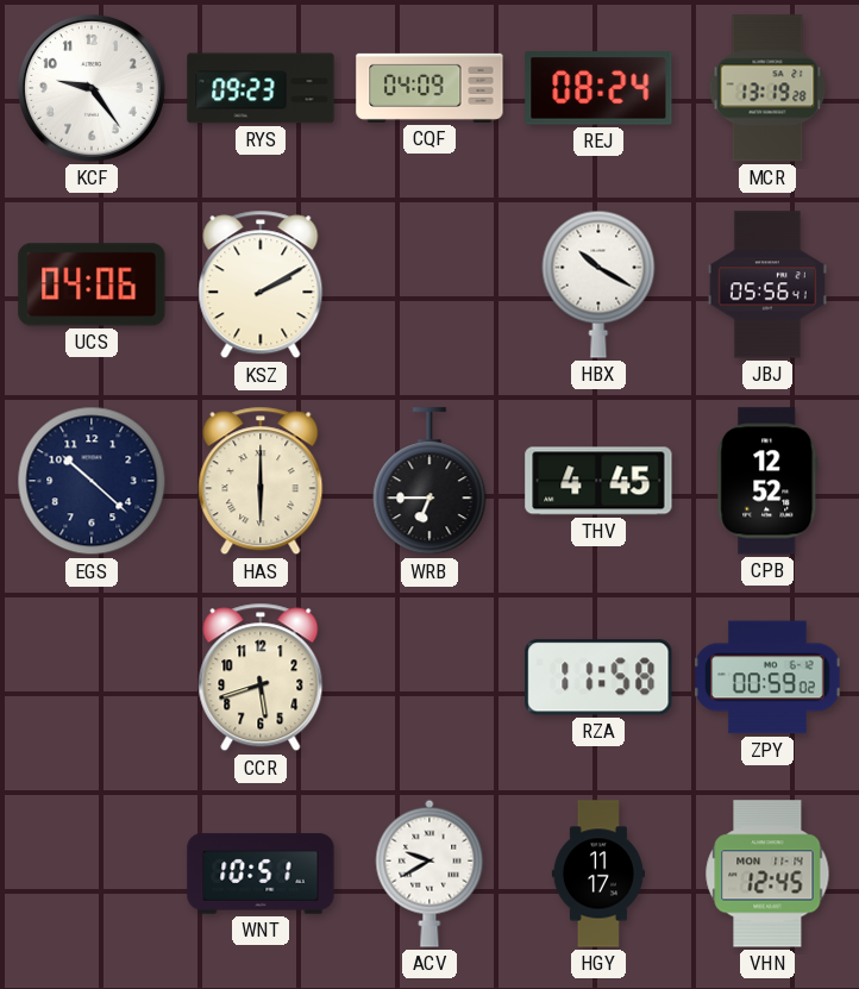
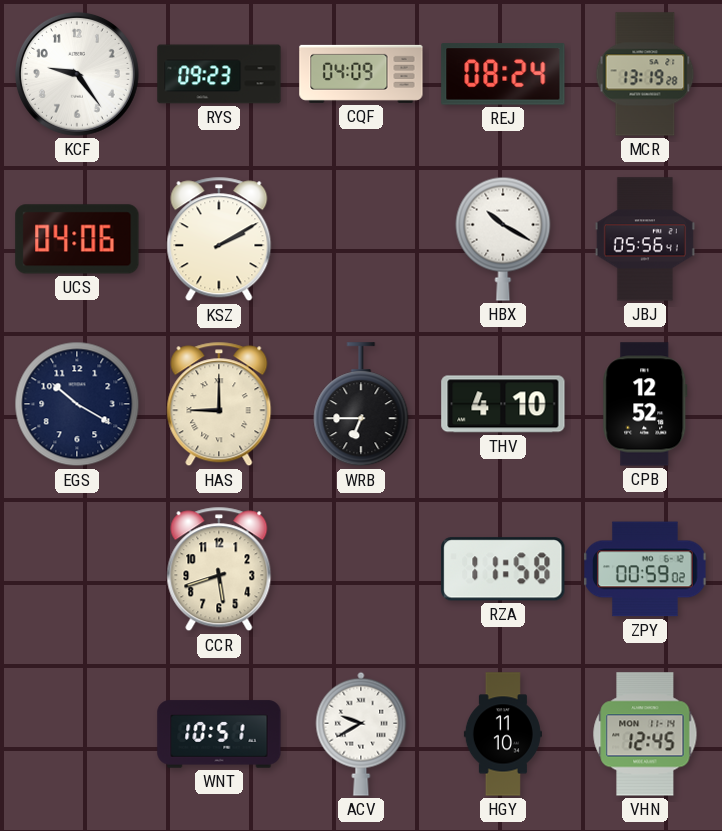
EGS: 10:22 -> 10:20
HAS: 6:00 -> 9:00
THV: 4:45 -> 4:10
HGY: 11:17 -> 11:10
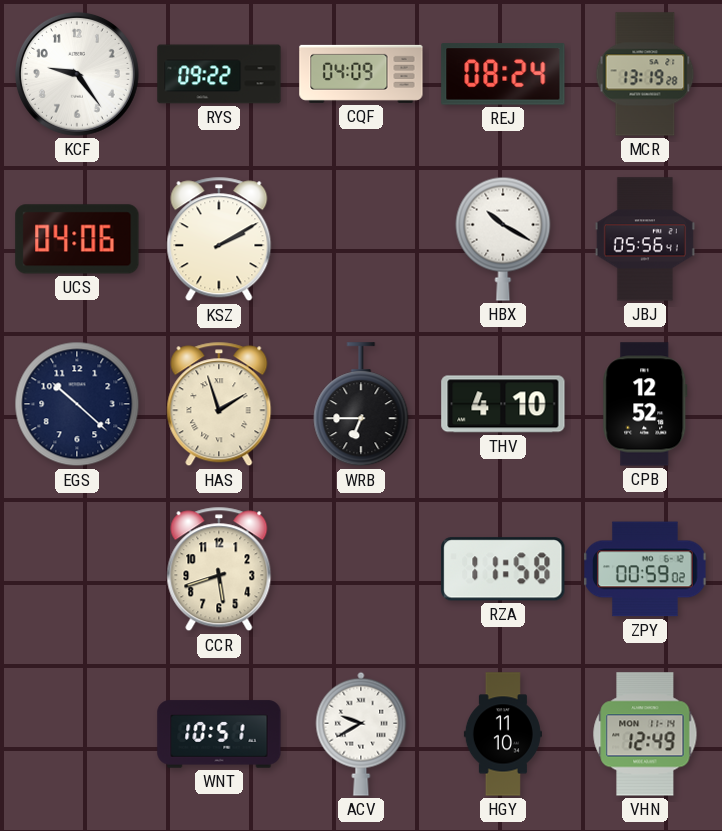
RYS: 09:23 -> 09:22
EGS: 10:20 -> 10:22
HAS: 9:00 -> 1:57
VHN: 12:45 -> 12:49
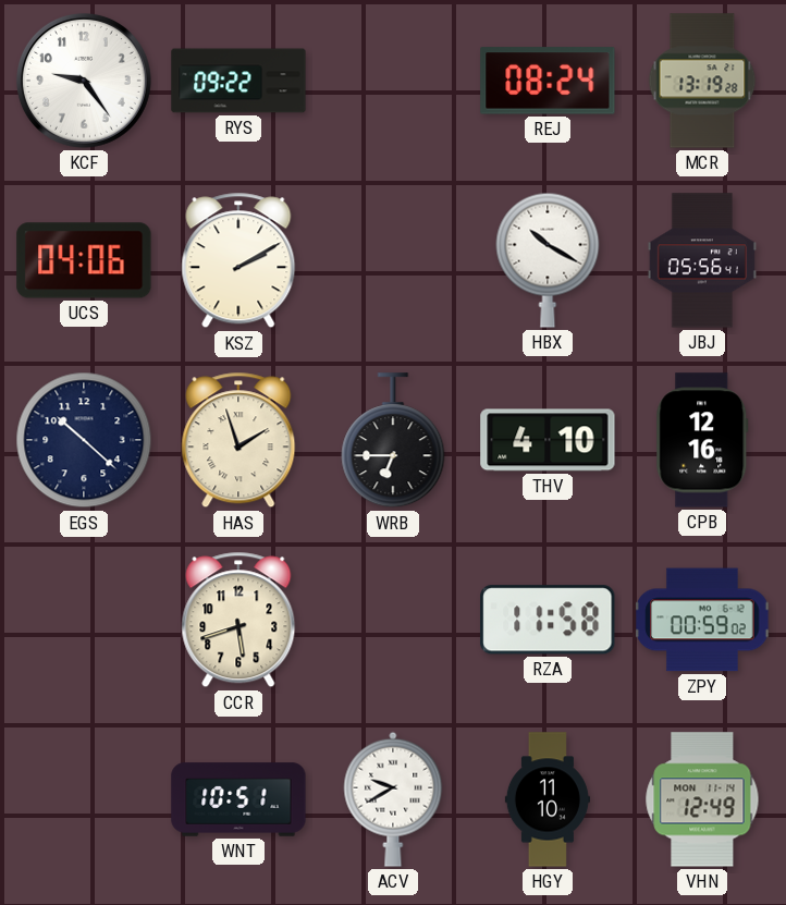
CQF: 04:09 -> none
CPB: 12:52 -> 12:16
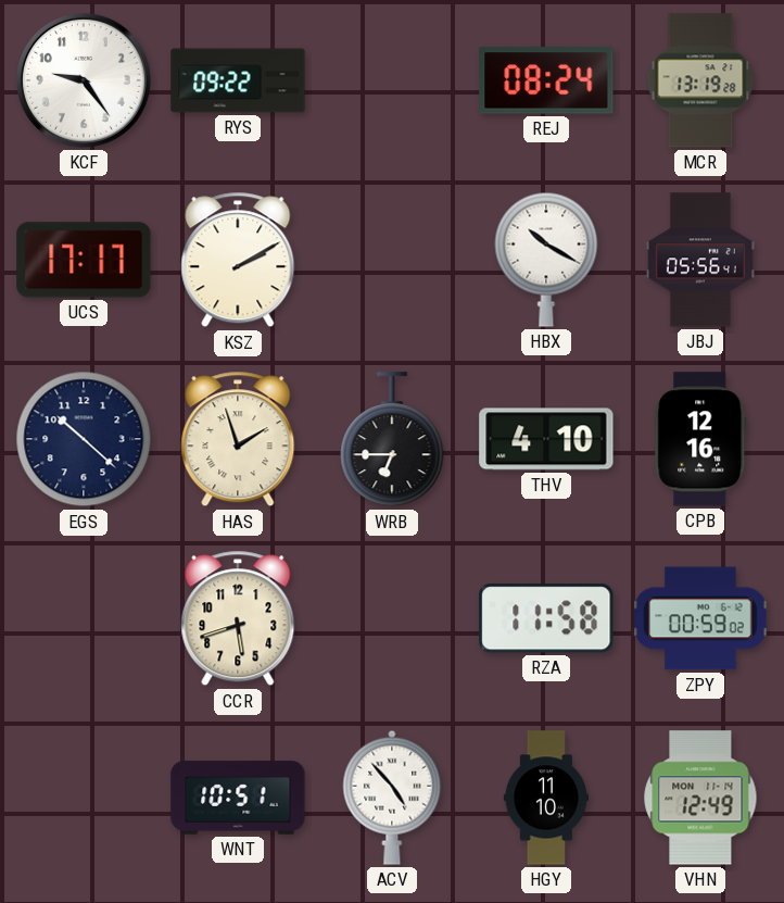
UCS: 04:06 -> 17:17
ACV: 9:40 -> 4:53
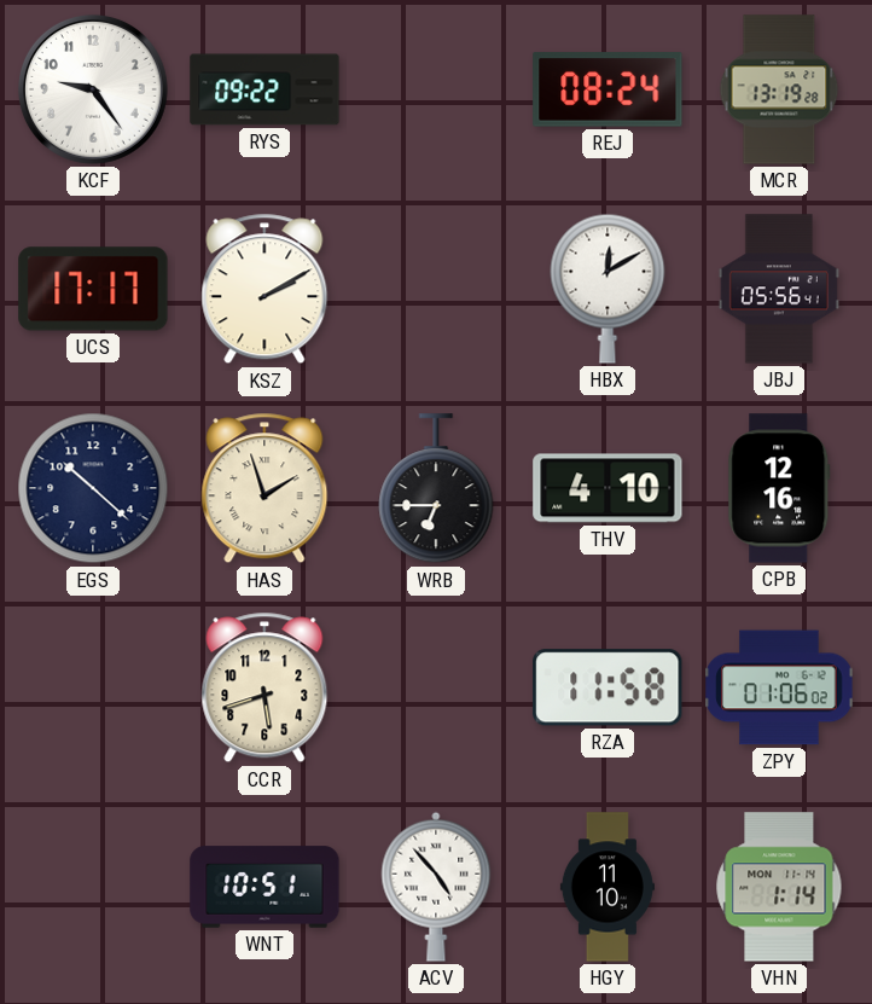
HBX: 10:20 -> 12:10
ZPY: 00:59 -> 01:06
VHN: 12:49 -> 1:14
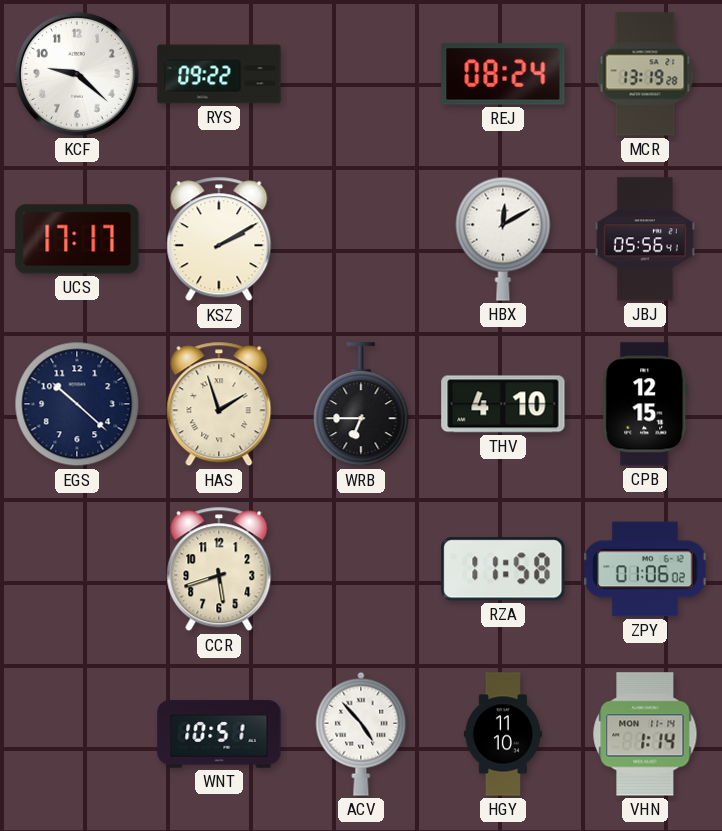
KCF: 9:24 -> 9:22
CPB: 12:16 -> 12:15
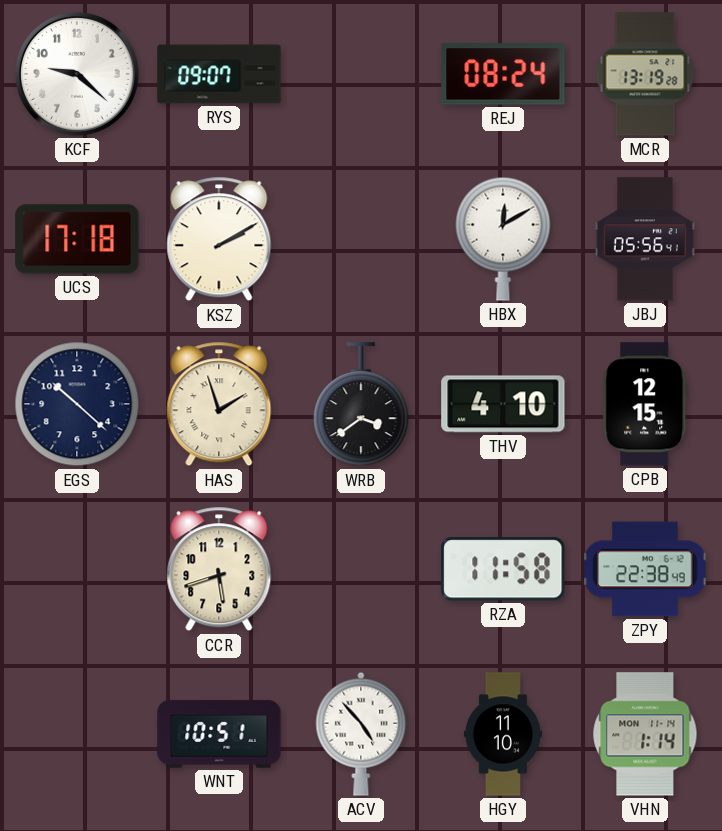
RYS: 09:22 -> 09:07
UCS: 17:17 -> 17:18
WRB: 6:45 -> 3:39
ZPY: 01:06 -> 22:38
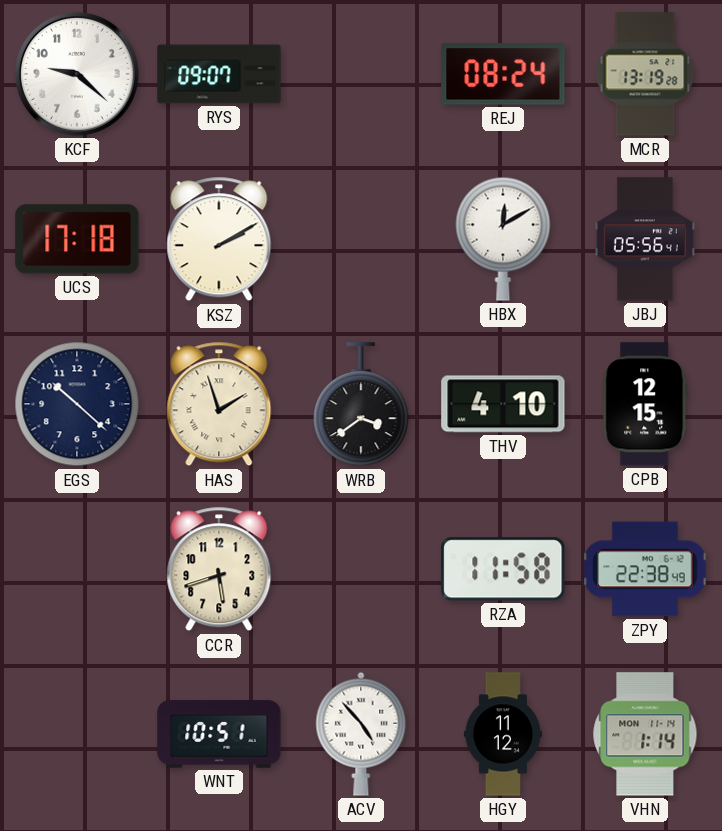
HGY: 11:10 -> 11:12
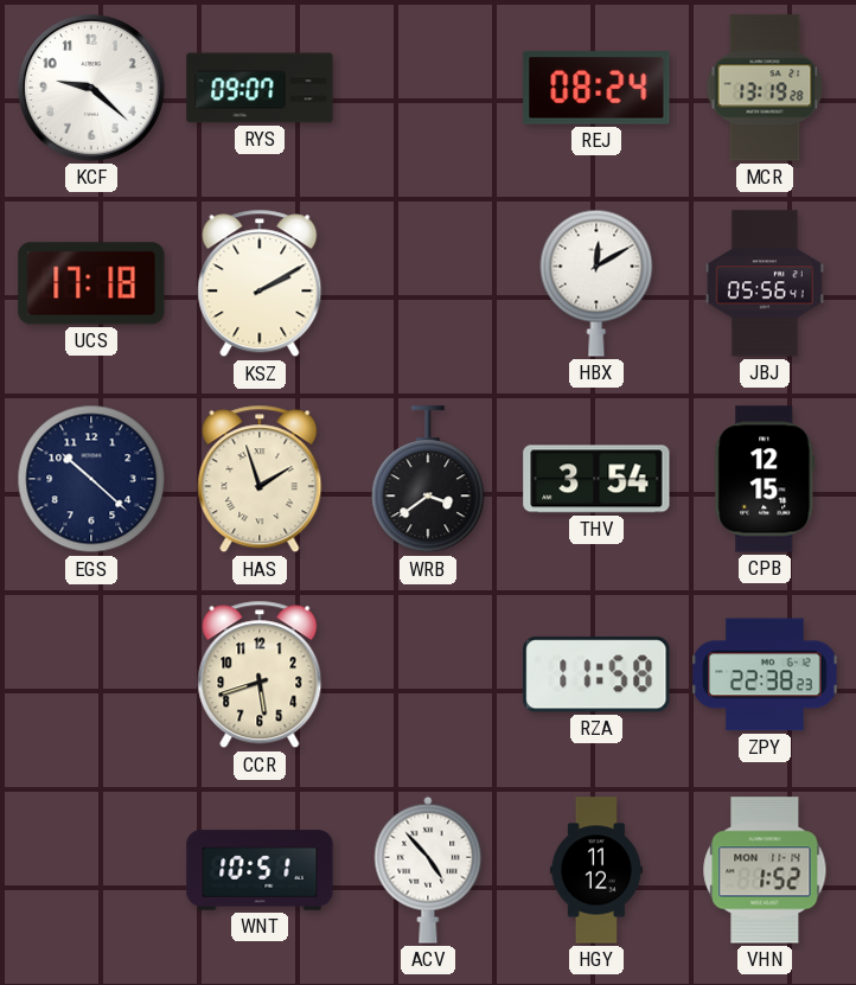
THV: 4:10 -> 3:54
ZPY: 22:38:49 -> 22:38:23
VHN: 1:14 -> 1:52
